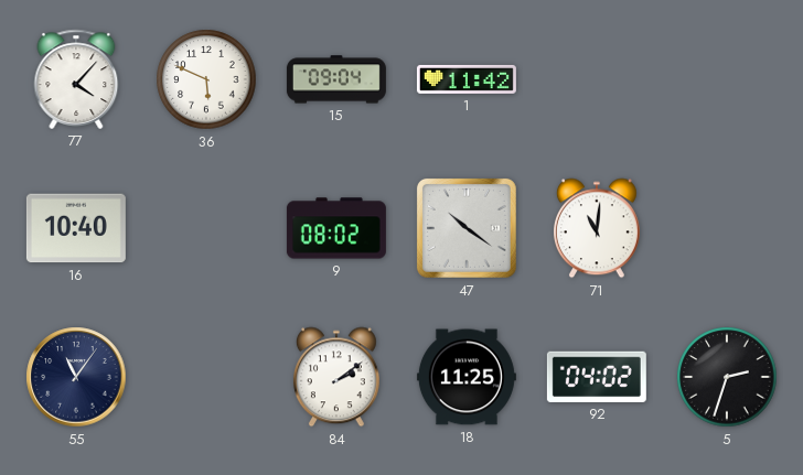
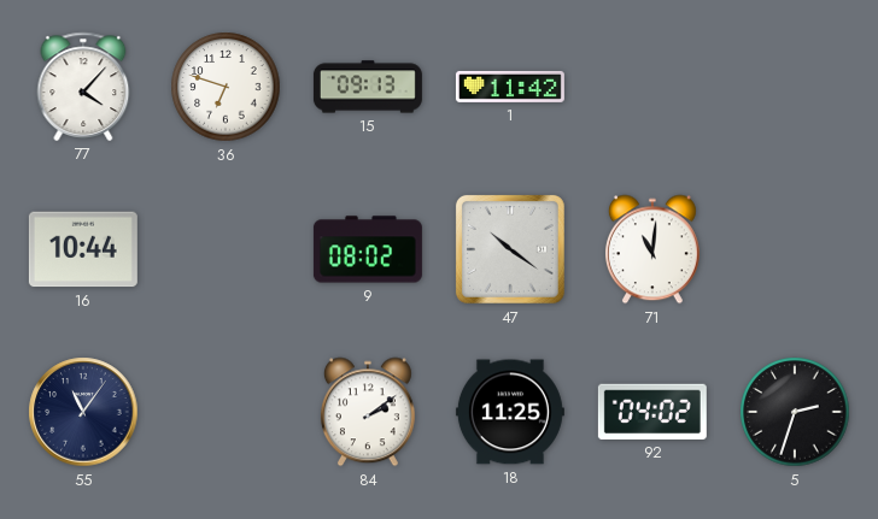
36: 5:49 -> 6:48
15: 09:04 -> 09:13
16: 10:40 -> 10:44
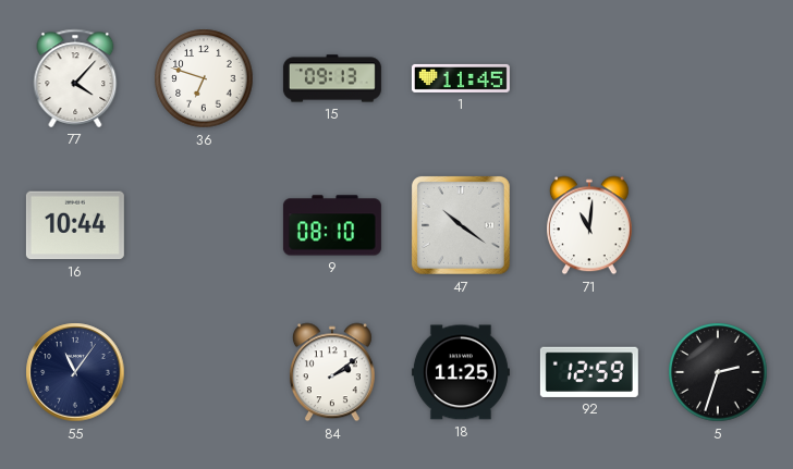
1: 11:42 -> 11:45
9: 08:02 -> 08:10
92: 04:02 -> 12:59
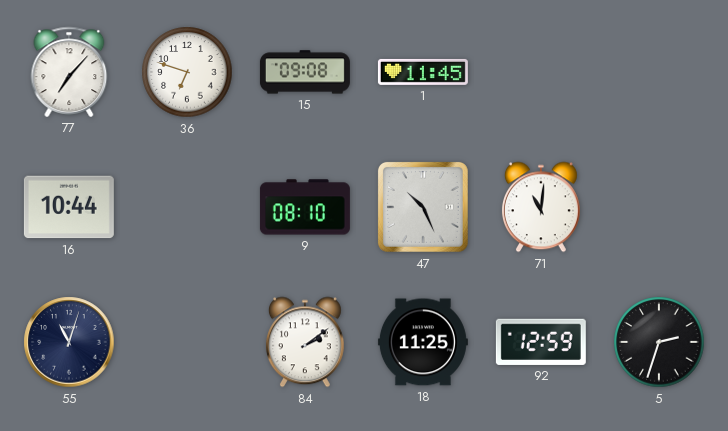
77: 4:07 -> 7:07
15: 09:13 -> 09:08
47: 10:21 -> 10:26
55: 11:06 -> 11:03
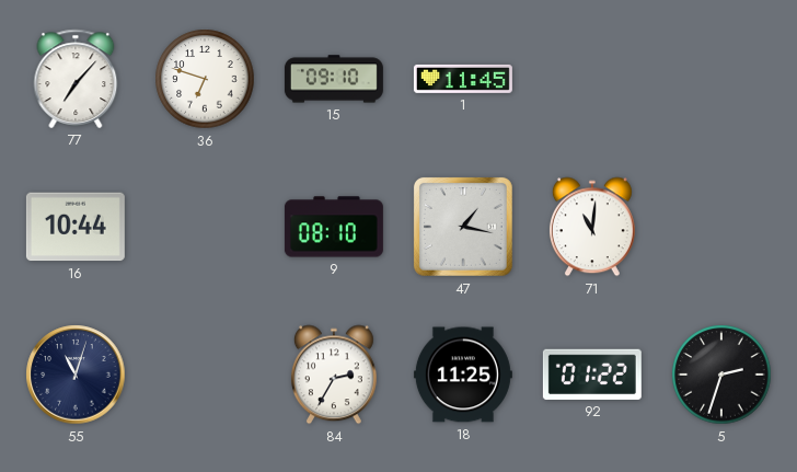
15: 09:08 -> 09:10
47: 10:26 -> 1:17
84: 2:09 -> 2:35
92: 12:59 -> 01:22
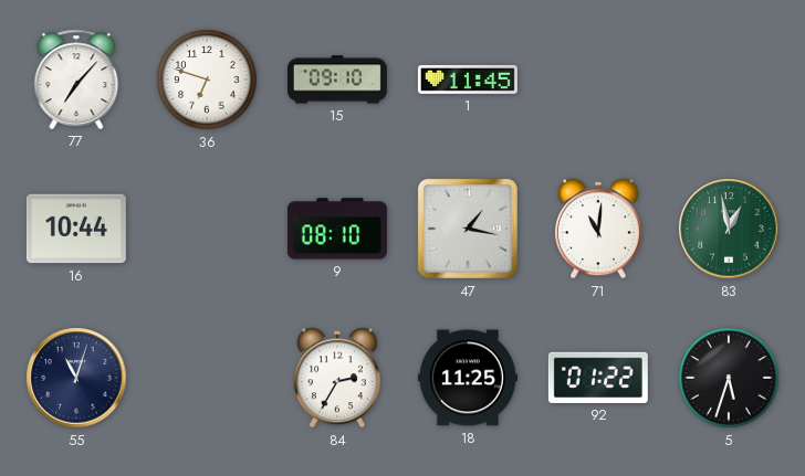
83: none -> 12:58
5: 2:33 -> 5:33
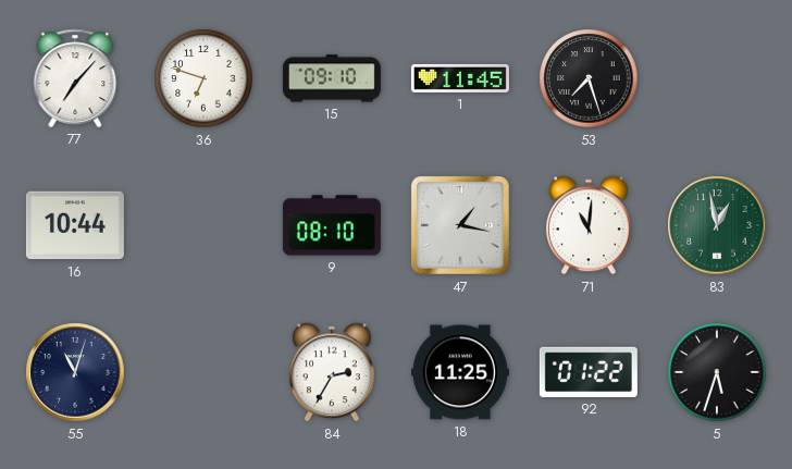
53: none -> 7:27
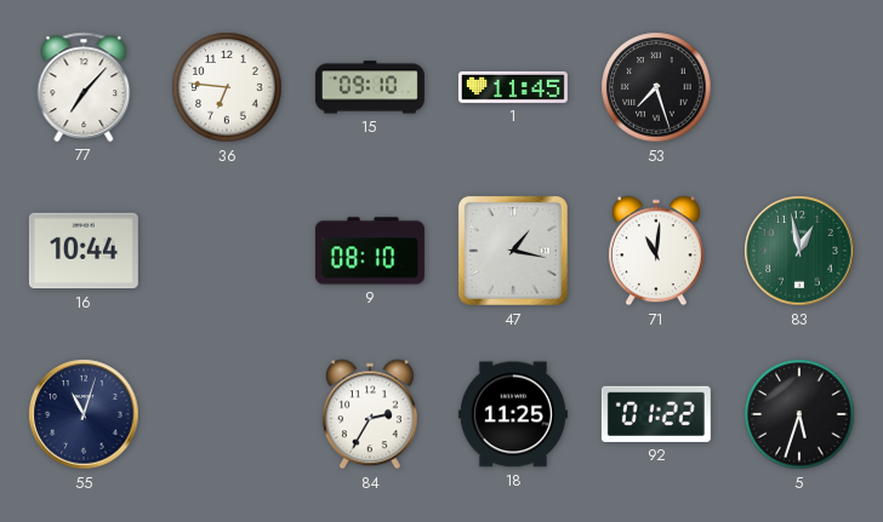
36: 6:48 -> 6:46
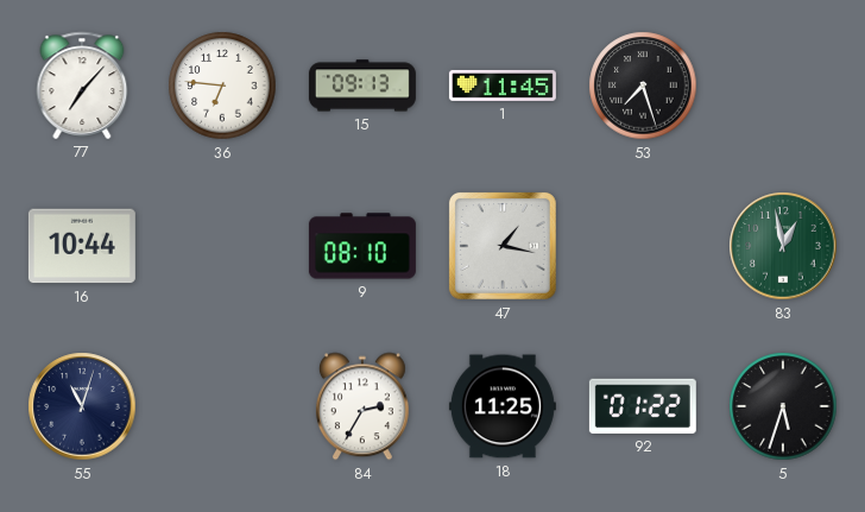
15: 09:10 -> 09:13
71: 11:01 -> none
